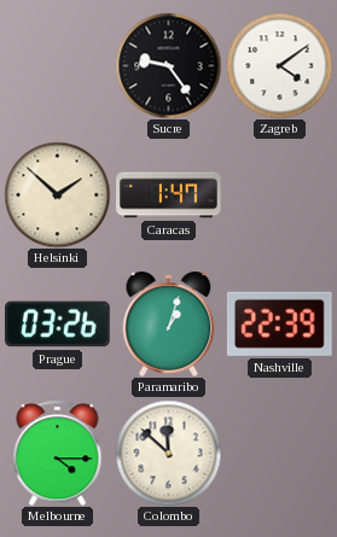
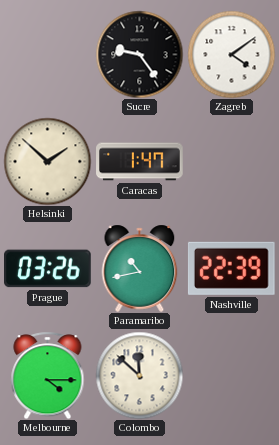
Paramaribo: 1:03 -> 10:43
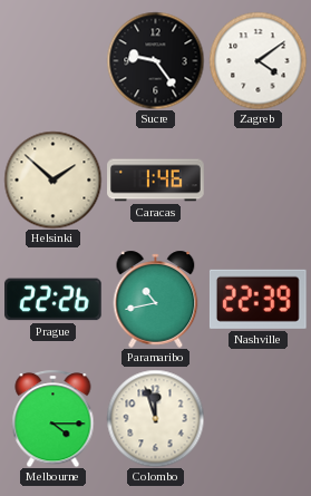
Caracas: 1:47 -> 1:46
Prague: 03:26 -> 22:26
Colombo: 11:52 -> 11:57
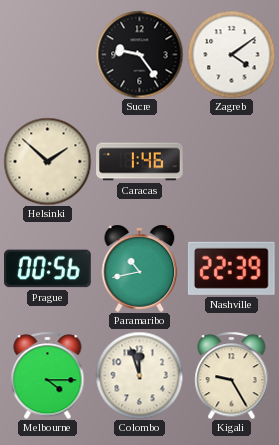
Prague: 22:26 -> 00:56
Kigali: none -> 9:25
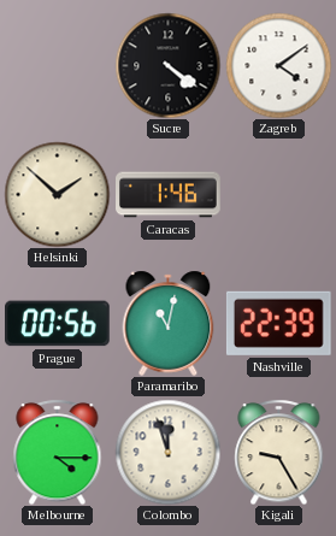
Sucre: 9:24 -> 4:21
Paramaribo: 10:43 -> 11:02
